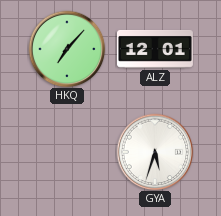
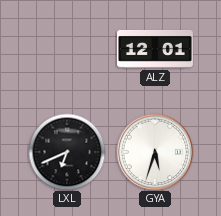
HKQ: 7:07 -> none
LXL: none -> 6:41
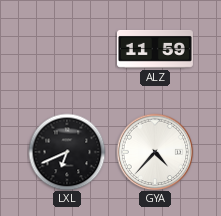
ALZ: 12:01 -> 11:59
GYA: 5:33 -> 4:37
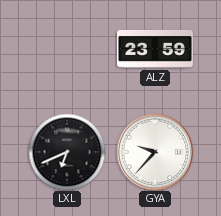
ALZ: 11:59 -> 23:59
GYA: 4:37 -> 9:37
